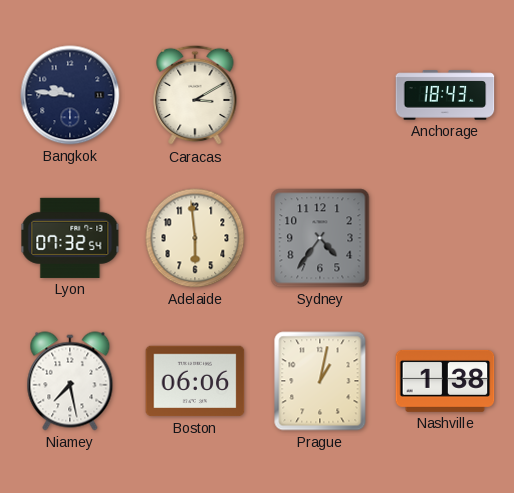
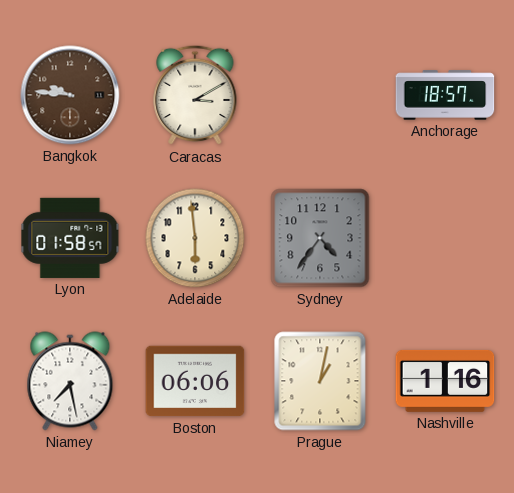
Bangkok dial: navy -> brown
Anchorage: 18:43 -> 18:57
Lyon: 07:32 -> 01:58
Nashville: 1:38 -> 1:16
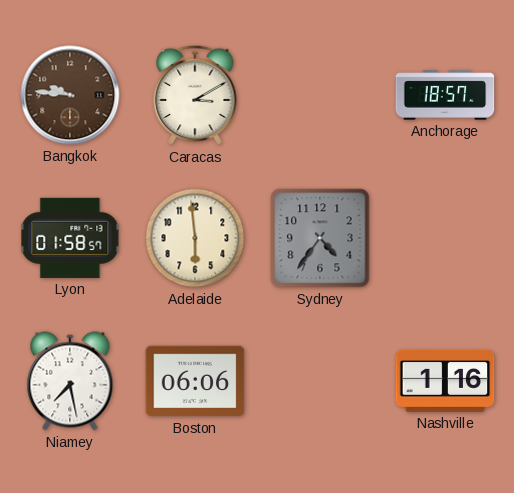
Prague: 1:02 -> none
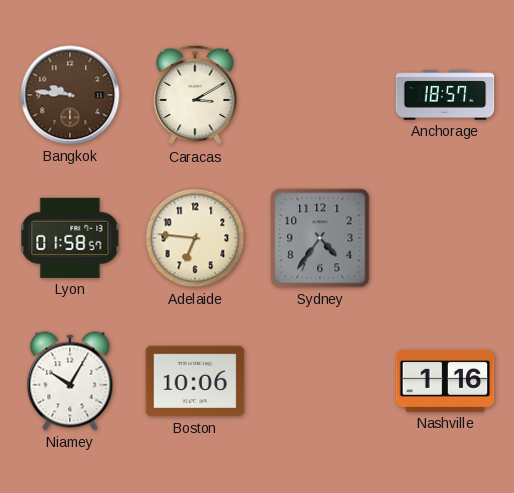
Adelaide: 5:59 -> 6:46
Niamey: 7:28 -> 10:05
Boston: 06:06 -> 10:06
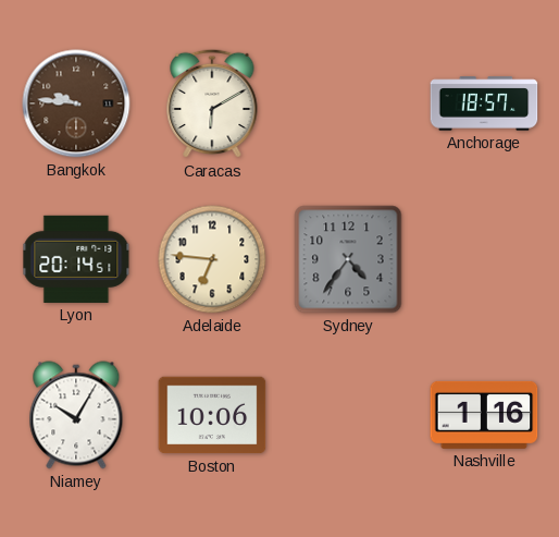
Caracas: 3:10 -> 6:10
Lyon: 01:58 -> 20:14
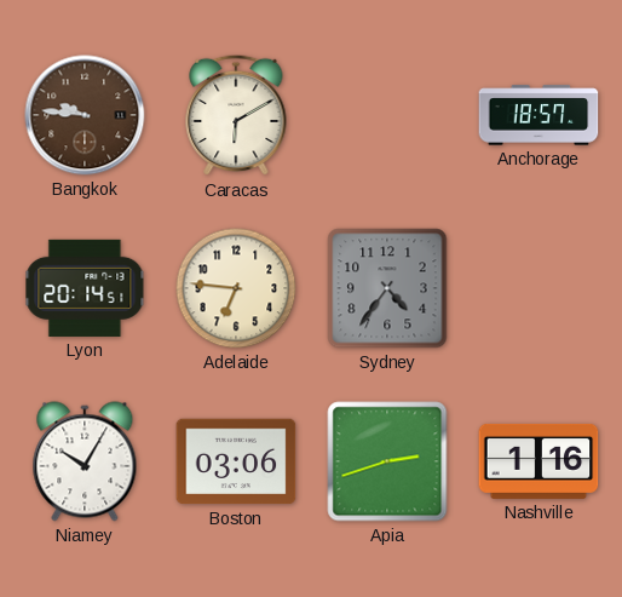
Boston: 10:06 -> 03:06
Apia: none -> 2:42
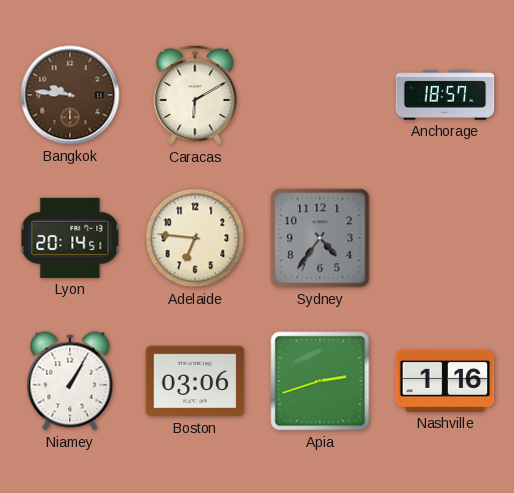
Niamey: 10:05 -> 1:05
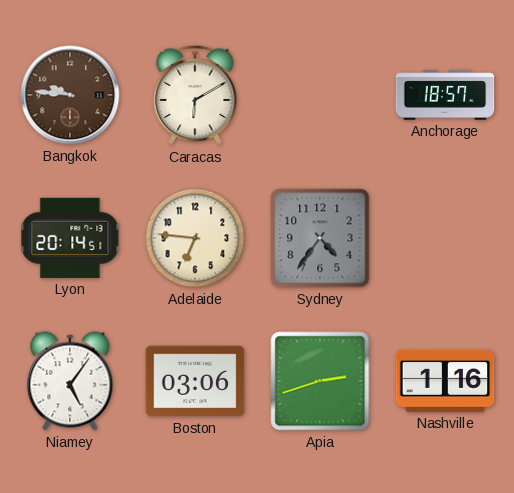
Niamey: 1:05 -> 5:06
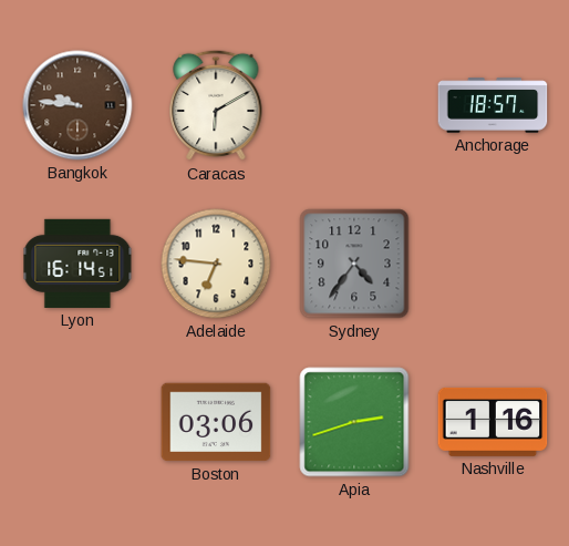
Lyon: 20:14 -> 16:14
Niamey: 5:06 -> none
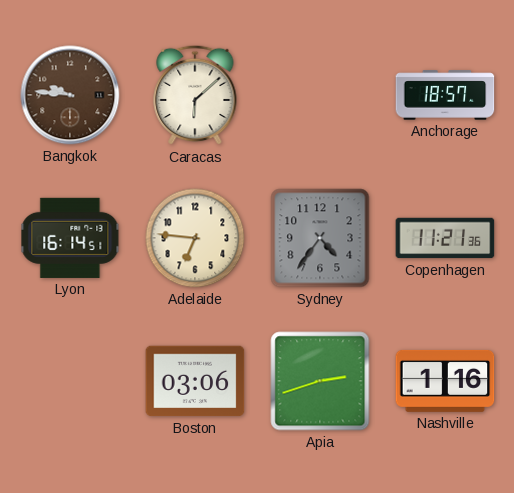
Caracas: 6:10 -> 6:08
Copenhagen: none -> 11:21
